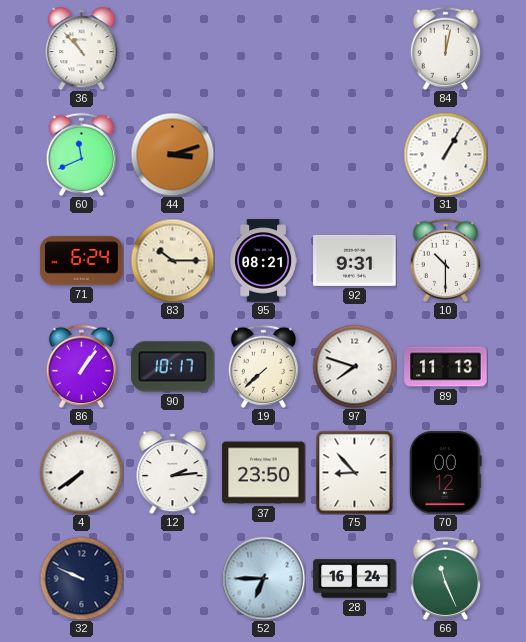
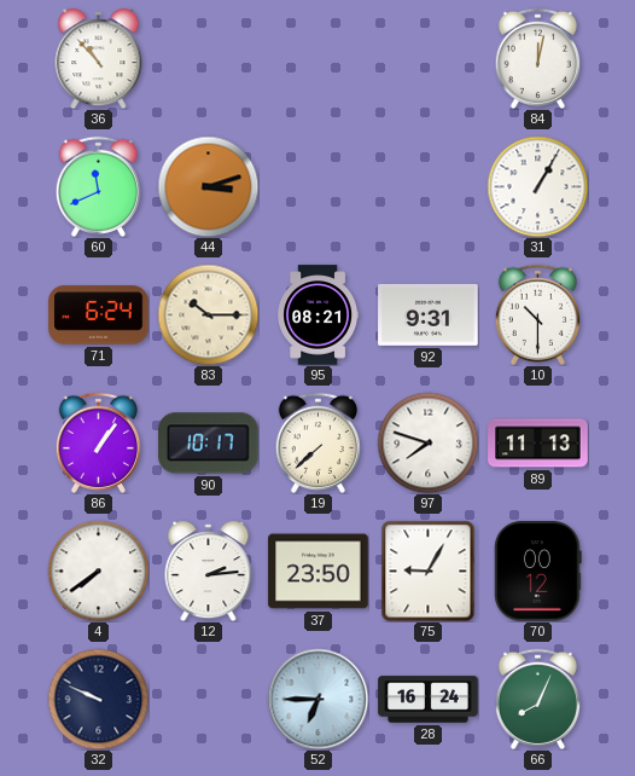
75: 8:53 -> 9:05
66: 11:26 -> 8:04
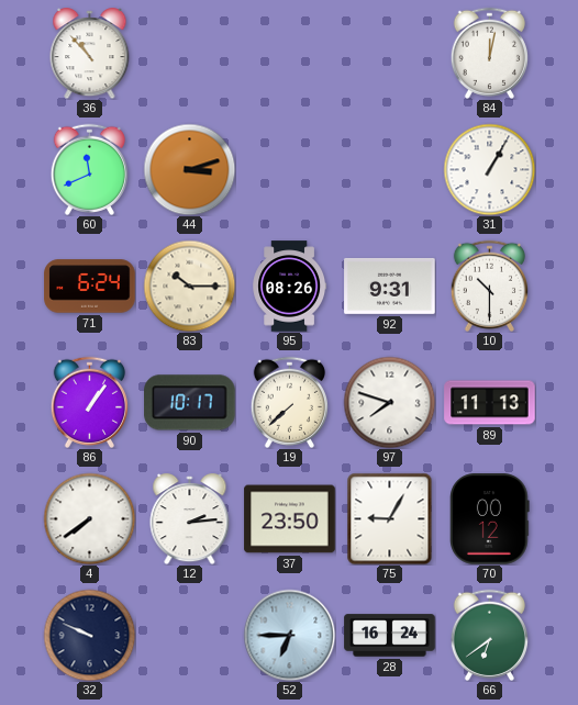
95: 08:21 -> 08:26
66: 8:04 -> 6:39
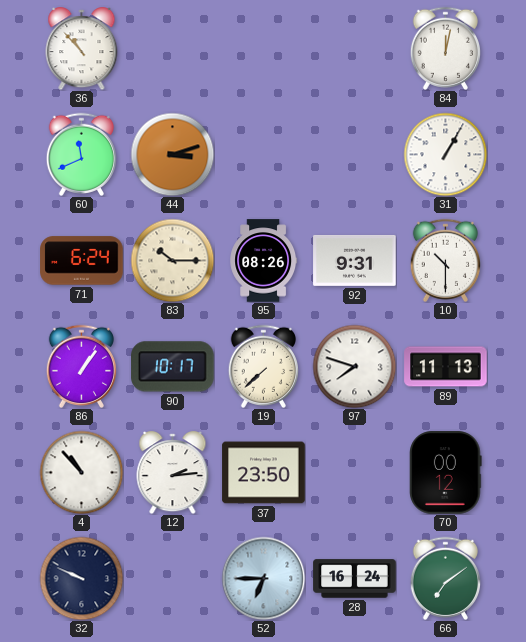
4: 7:39 -> 10:53
75: 9:05 -> none
66: 6:39 -> 7:09
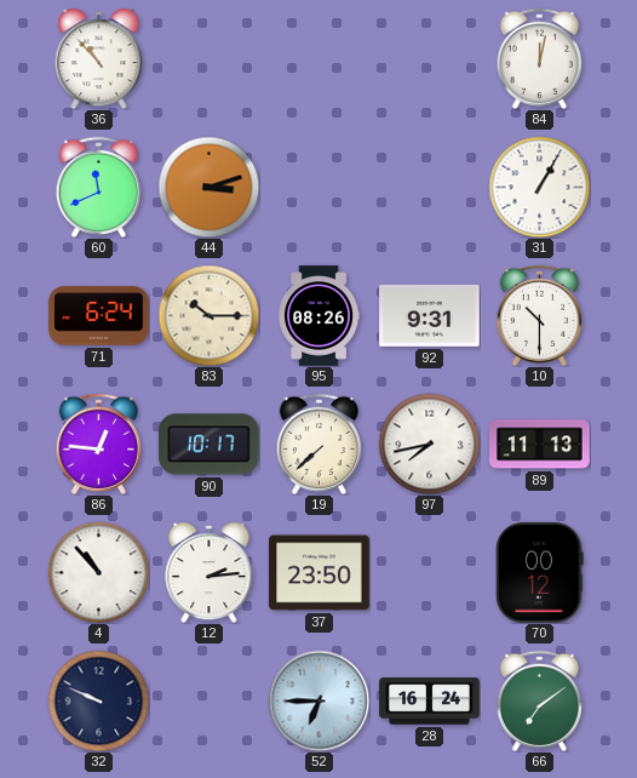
86: 1:06 -> 12:46
97: 7:48 -> 7:43
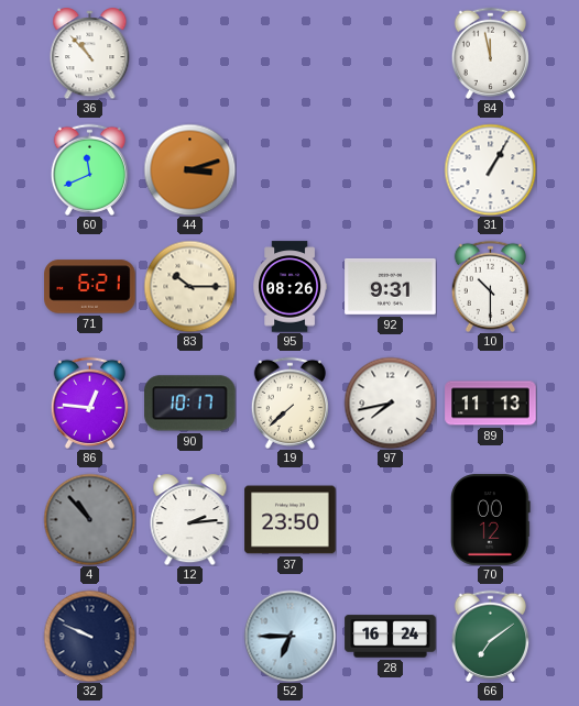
84: 12:02 -> 11:58
71: 6:24 -> 6:21
4 dial: white -> grey
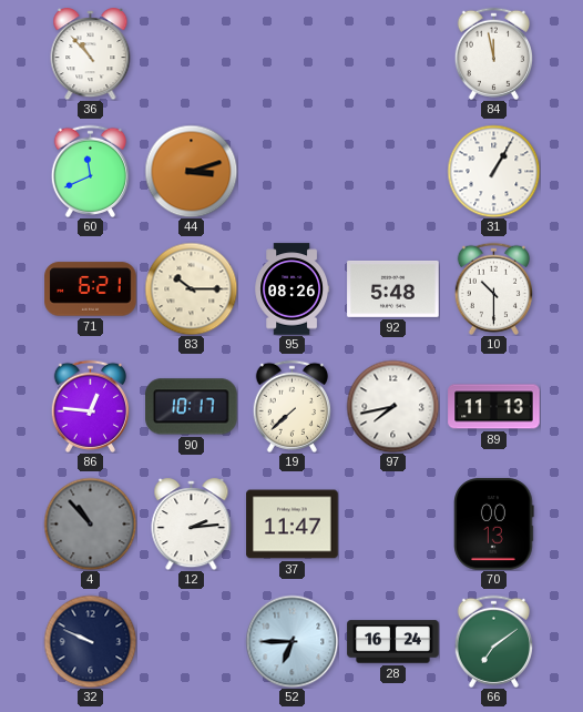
92: 9:31 -> 5:48
37: 23:50 -> 11:47
70: 00:12 -> 00:13
